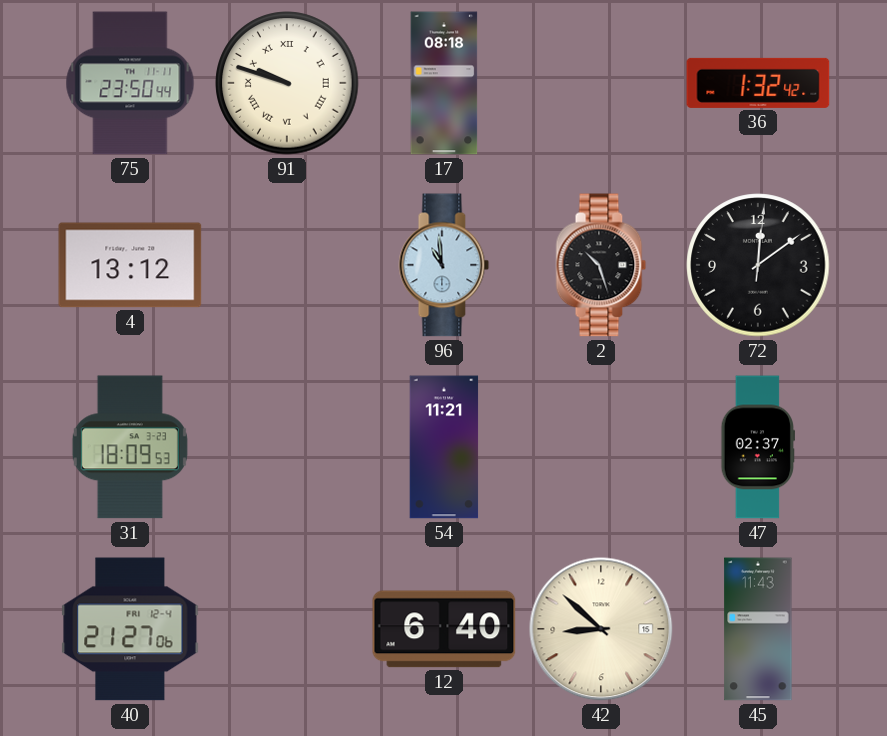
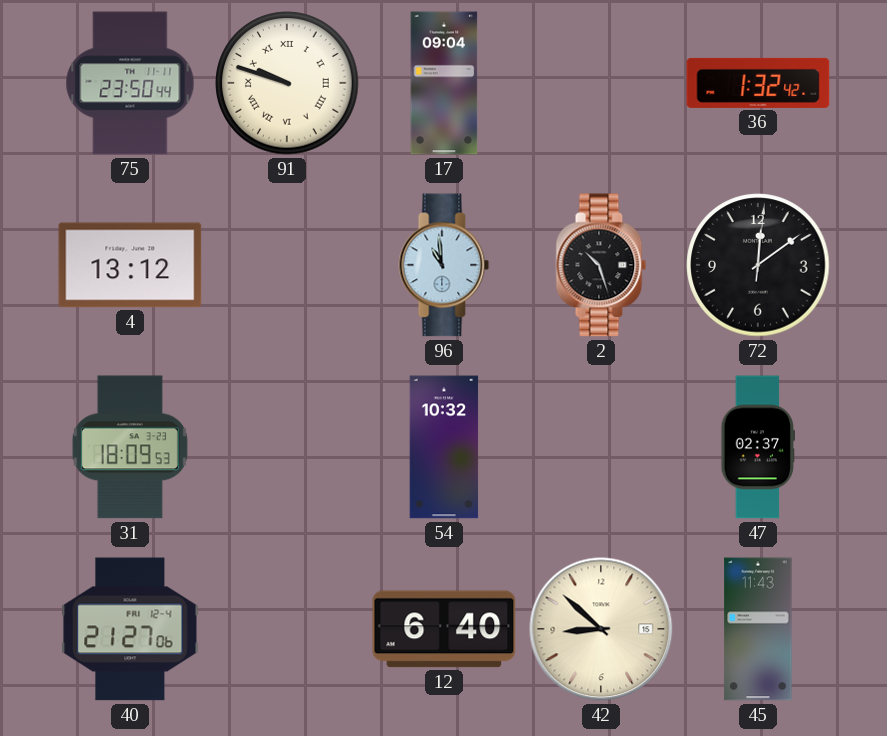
17: 08:18 -> 09:04
54: 11:21 -> 10:32
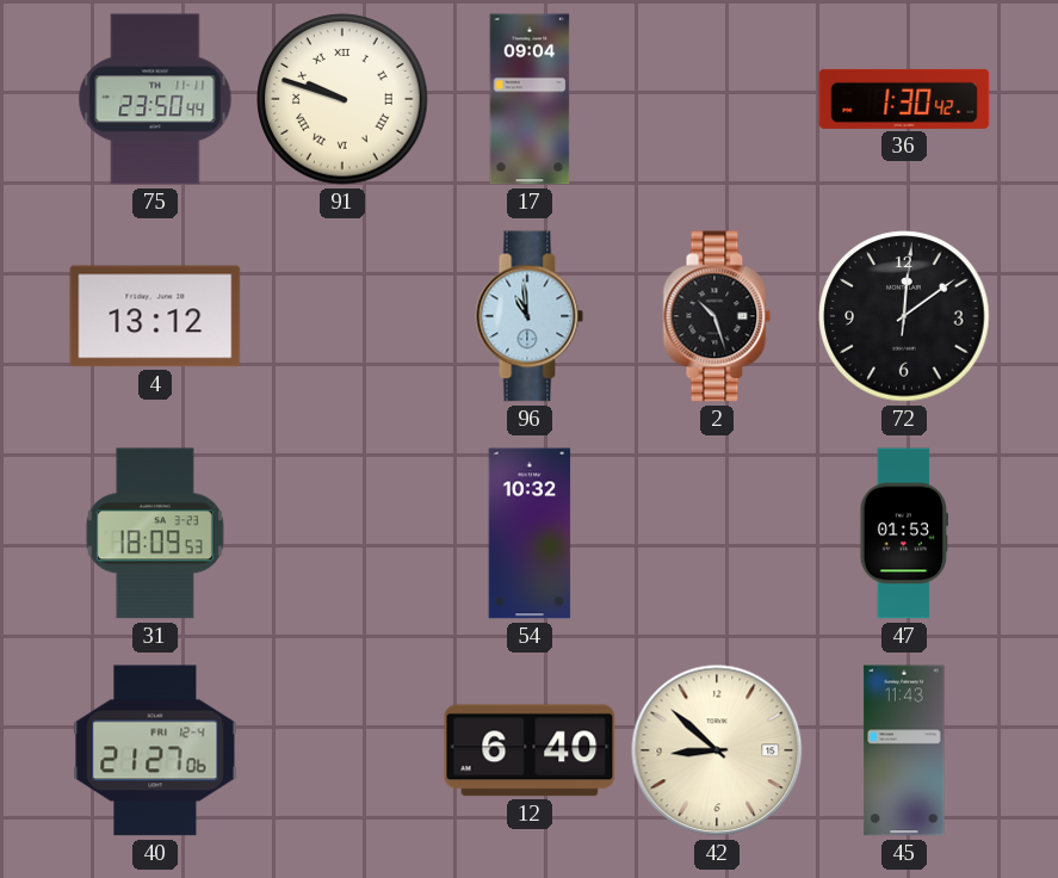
36: 1:32 -> 1:30
47: 02:37 -> 01:53
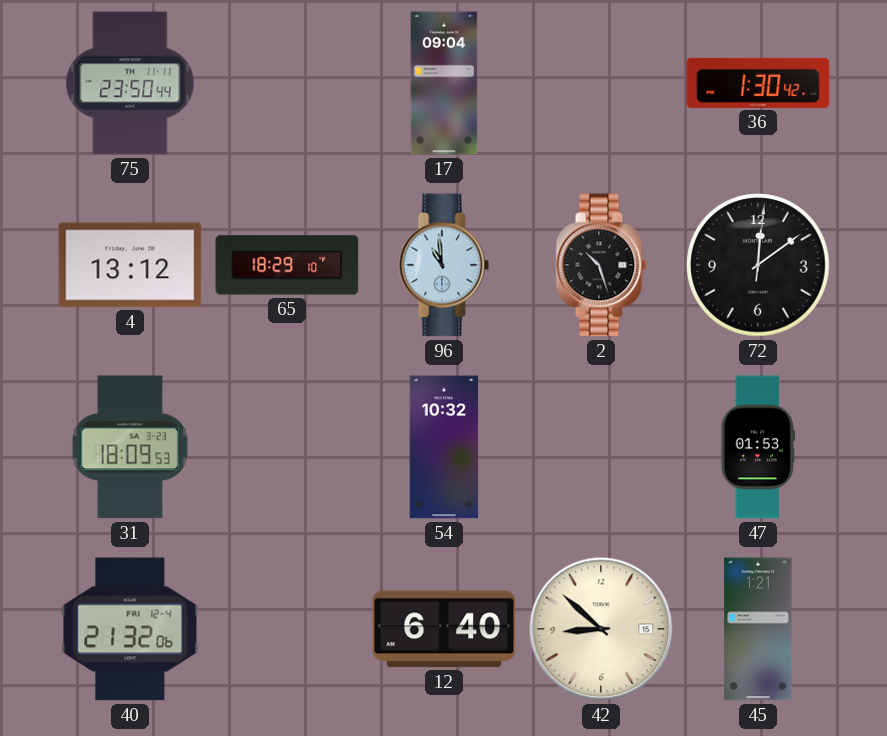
91: 9:48 -> none
65: none -> 18:29
40: 21:27 -> 21:32
45: 11:43 -> 1:21
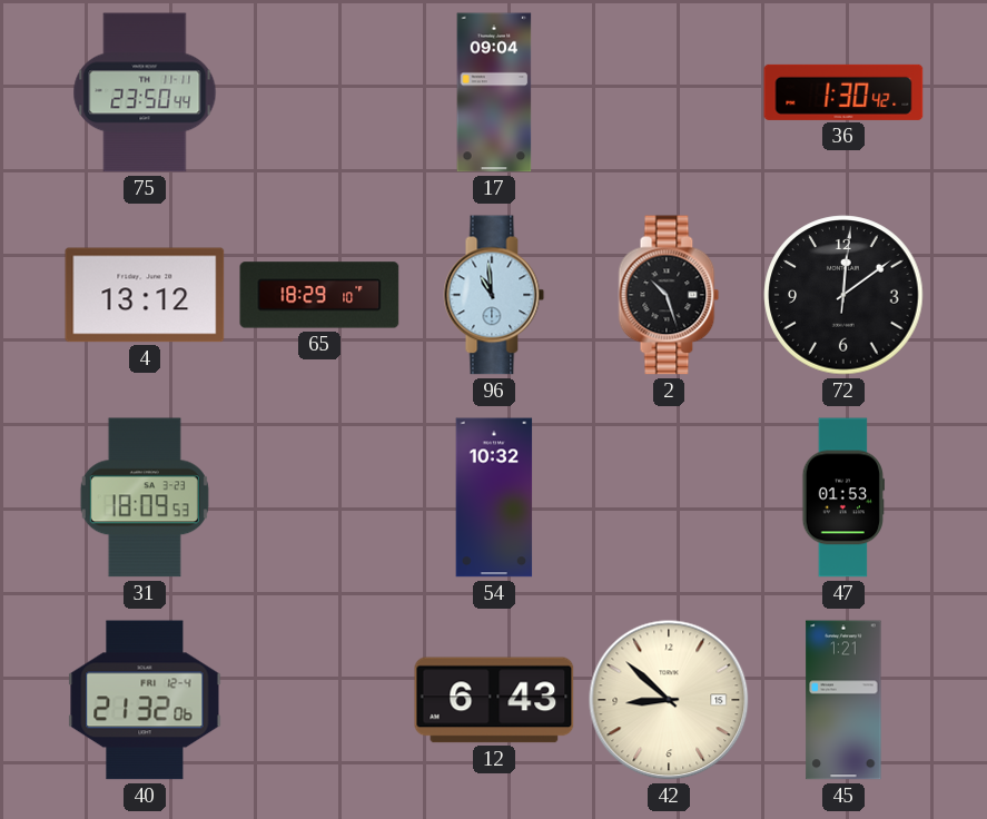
12: 6:40 -> 6:43
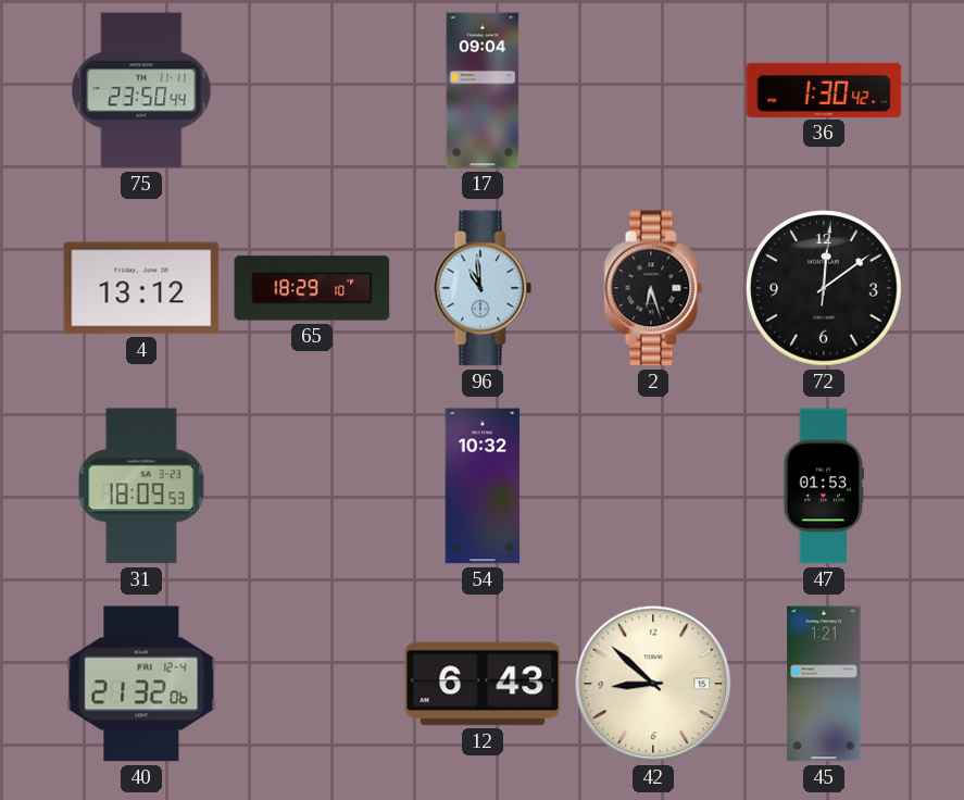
2: 10:27 -> 6:27
